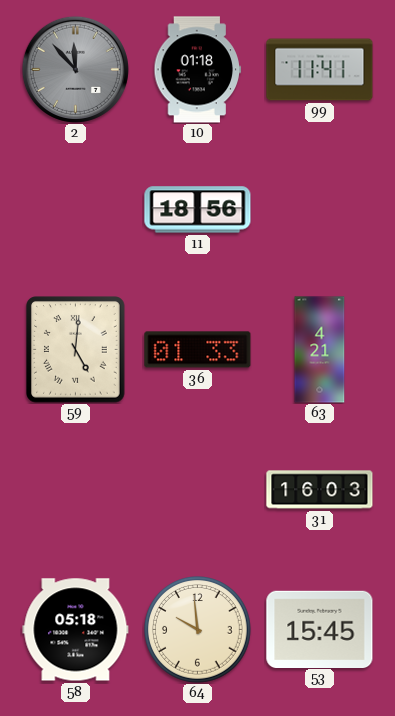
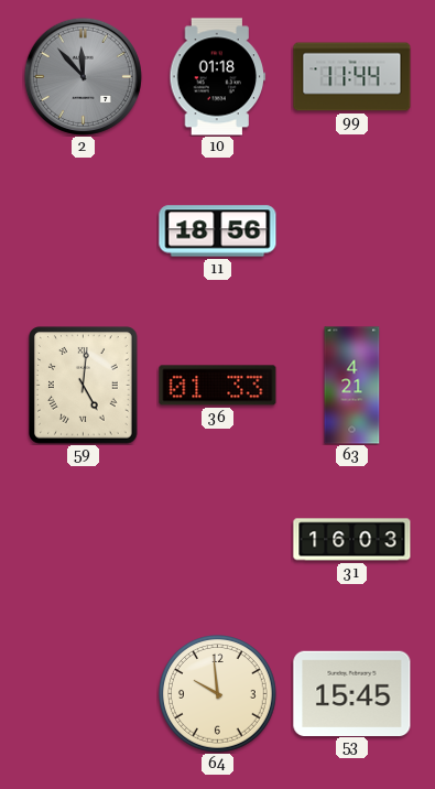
99: 11:41 -> 11:44
58: 05:18 -> none
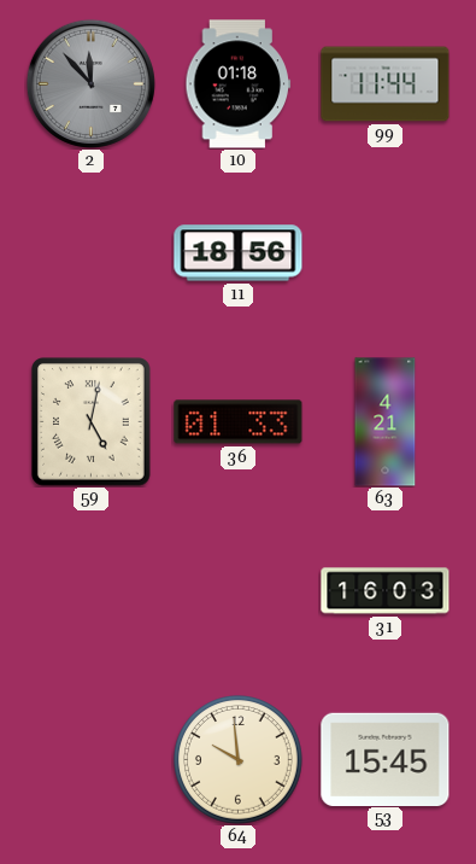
59: 5:01 -> 5:02
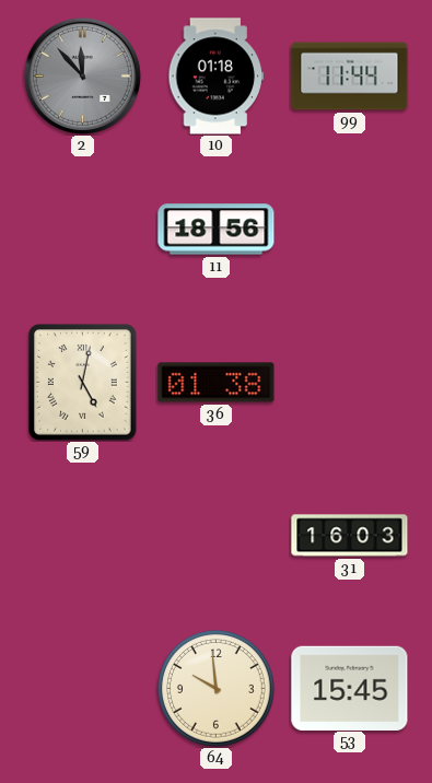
36: 01:33 -> 01:38
63: 4:21 -> none
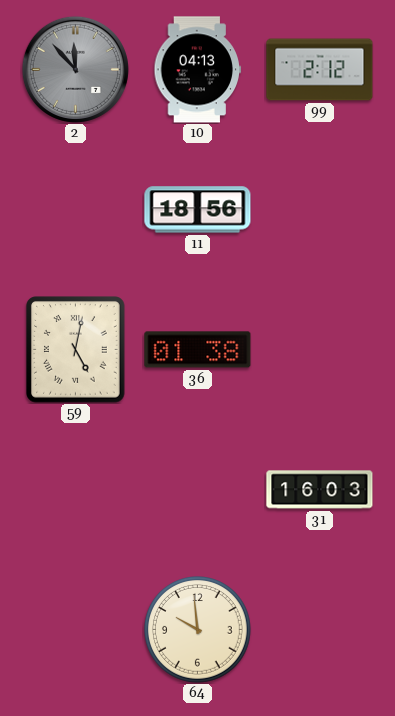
10: 01:18 -> 04:13
99: 11:44 -> 2:12
53: 15:45 -> none
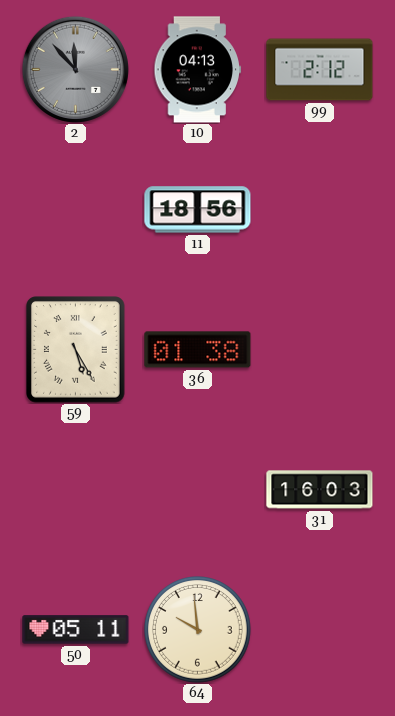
59: 5:02 -> 5:25
50: none -> 05:11
